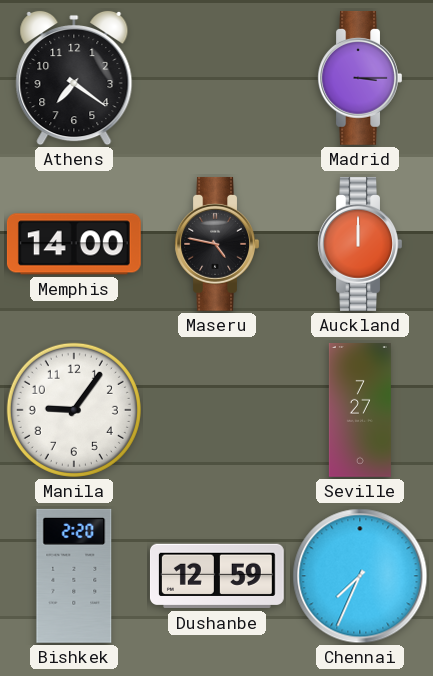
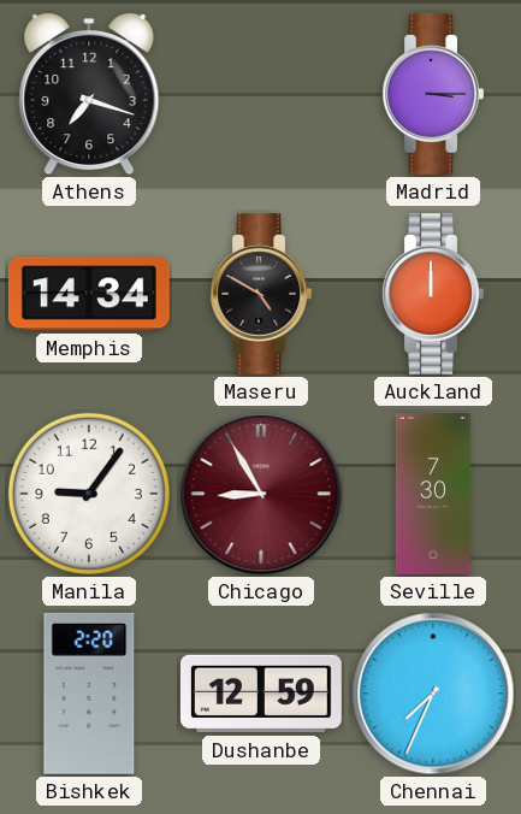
Athens: 7:21 -> 7:18
Memphis: 14:00 -> 14:34
Maseru: 4:47 -> 4:50
Chicago: none -> 8:55
Seville: 7:27 -> 7:30
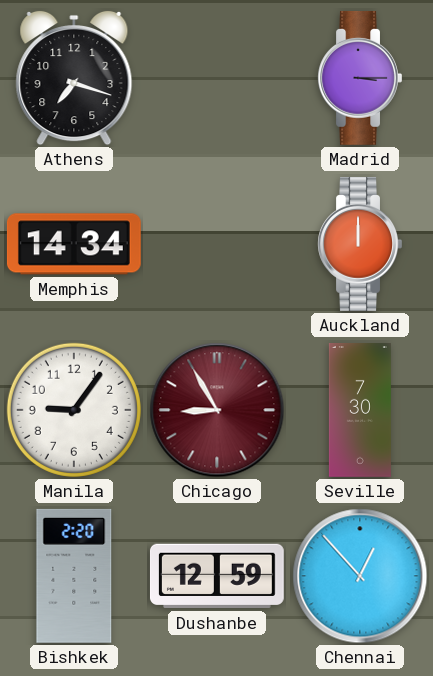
Maseru: 4:50 -> none
Chennai: 7:34 -> 12:53
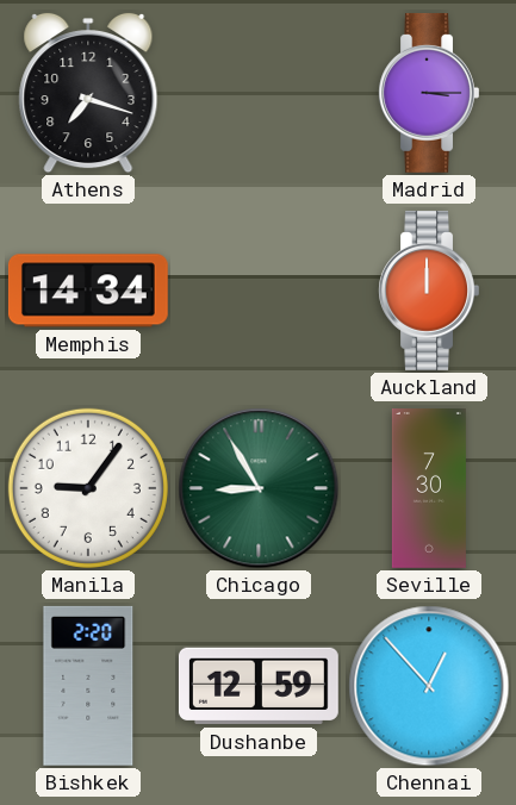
Chicago dial: burgundy -> green
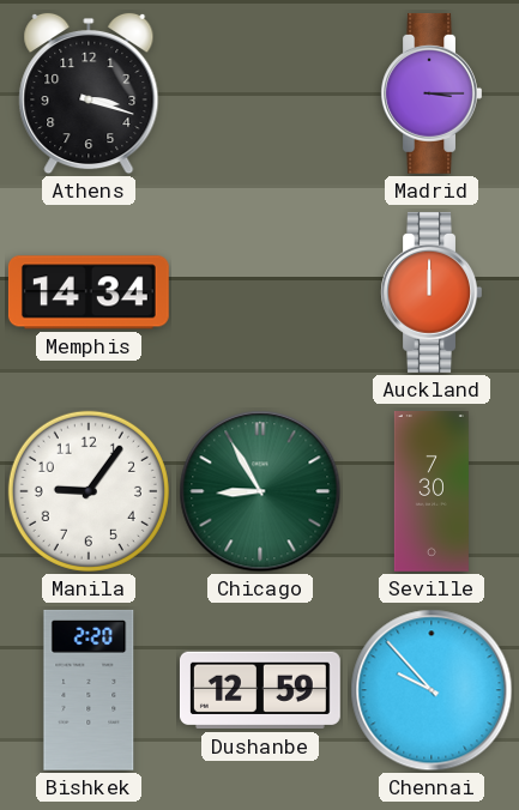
Athens: 7:18 -> 3:18
Chennai: 12:53 -> 9:53
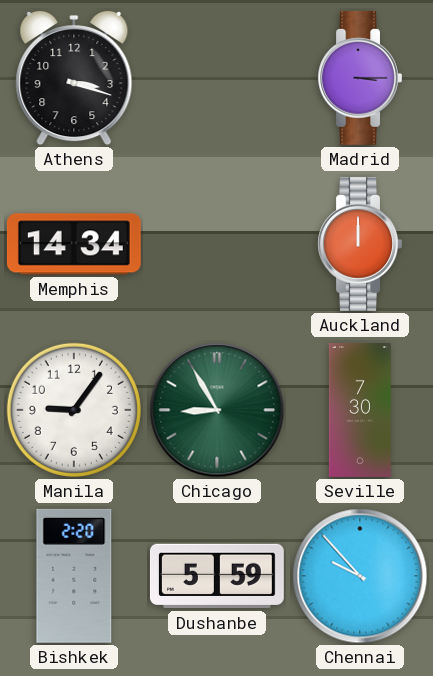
Dushanbe: 12:59 -> 5:59
